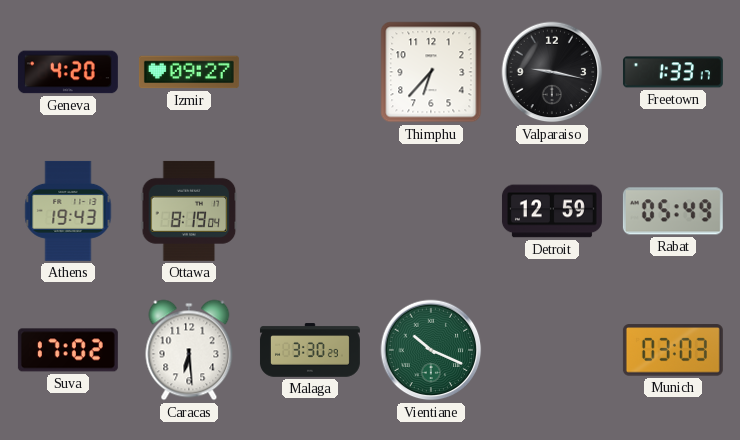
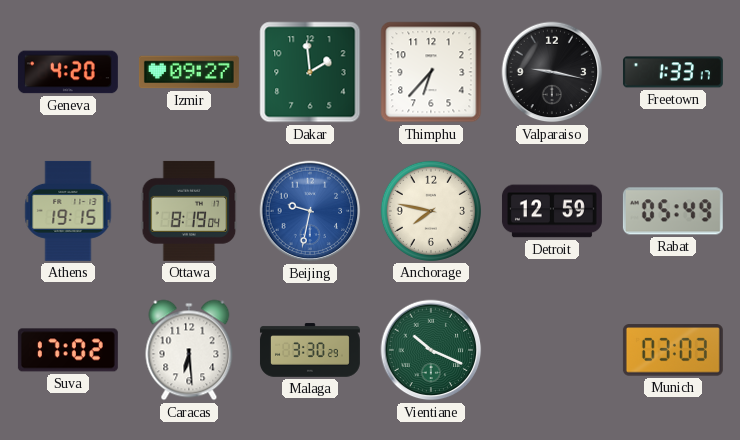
Dakar: none -> 1:59
Athens: 19:43 -> 19:15
Beijing: none -> 9:32
Anchorage: none -> 7:47
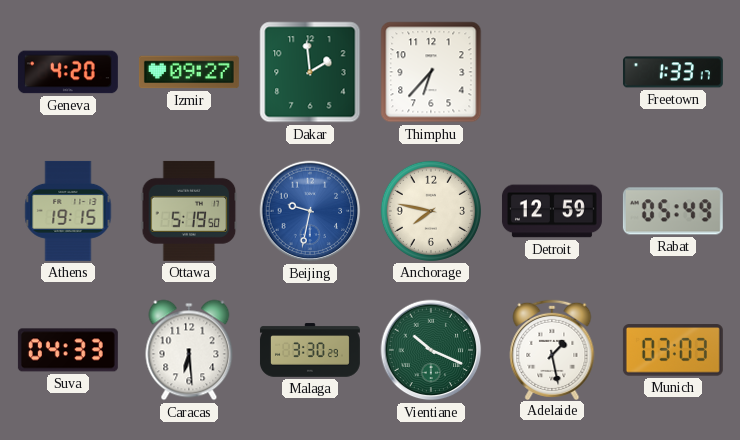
Valparaiso: 9:17 -> none
Ottawa: 8:19 -> 5:19
Suva: 17:02 -> 04:33
Adelaide: none -> 1:28
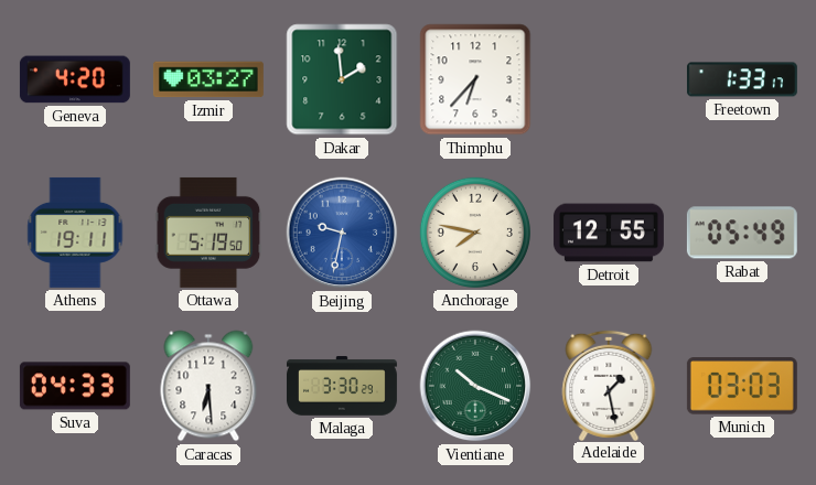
Izmir: 09:27 -> 03:27
Athens: 19:15 -> 19:11
Detroit: 12:59 -> 12:55
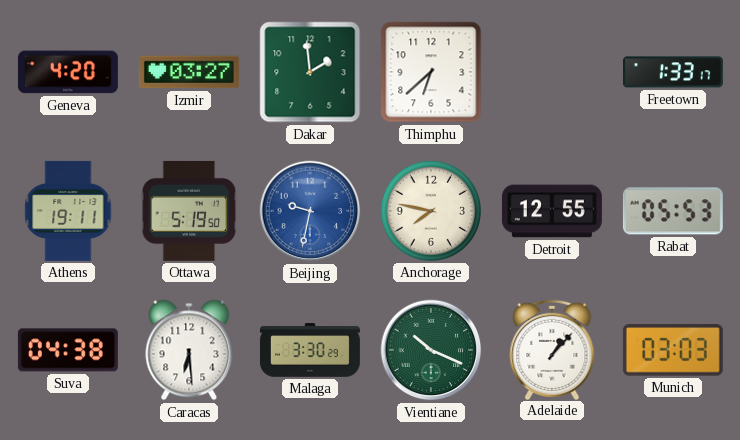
Thimphu: 6:37 -> 6:38
Rabat: 05:49 -> 05:53
Suva: 04:33 -> 04:38
Adelaide: 1:28 -> 1:07
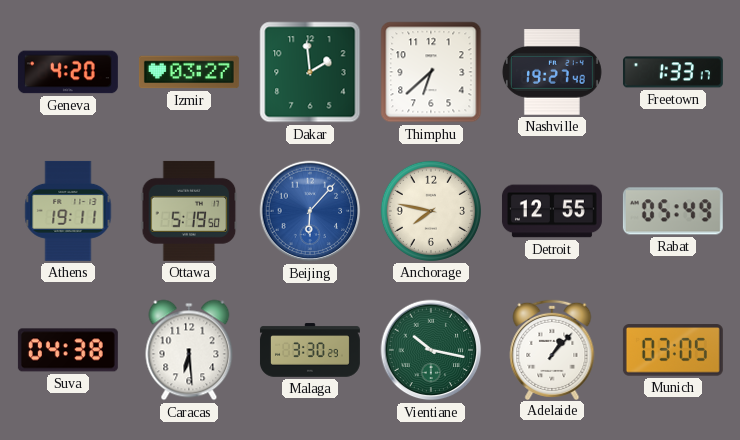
Nashville: none -> 19:27
Beijing: 9:32 -> 6:07
Rabat: 05:53 -> 05:49
Vientiane: 10:19 -> 10:17
Munich: 03:03 -> 03:05
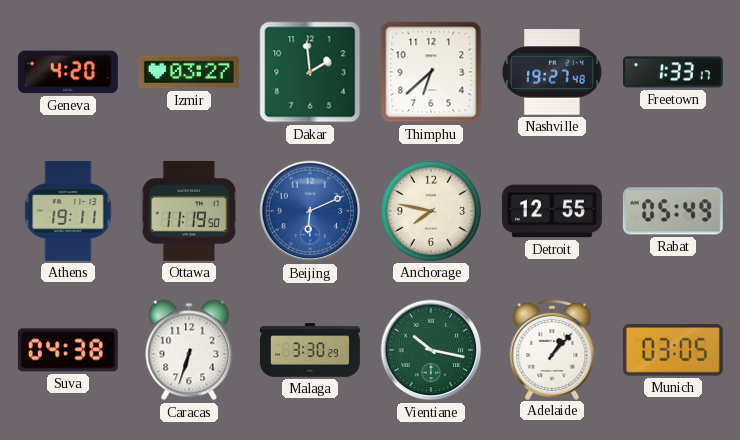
Ottawa: 5:19 -> 11:19
Beijing: 6:07 -> 6:11
Caracas: 6:29 -> 6:33
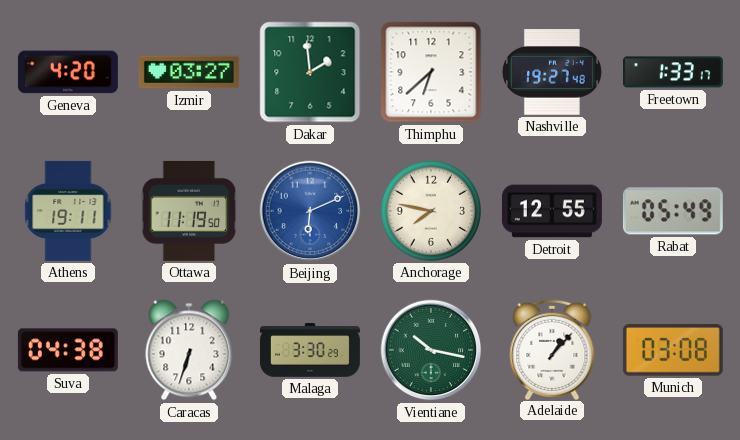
Munich: 03:05 -> 03:08
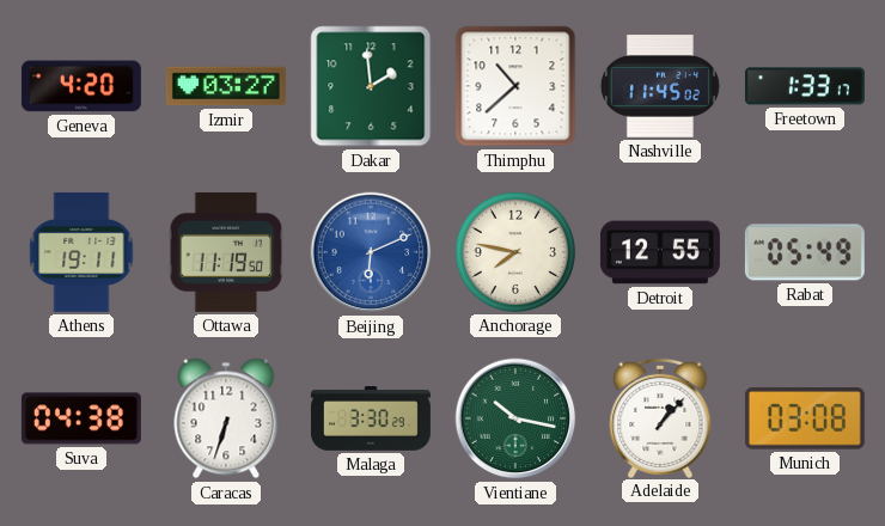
Thimphu: 6:38 -> 10:38
Nashville: 19:27 -> 11:45
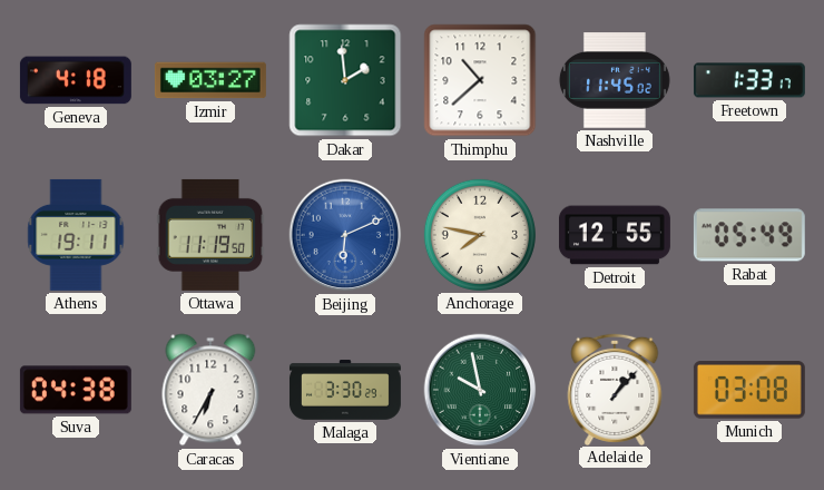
Geneva: 4:20 -> 4:18
Caracas: 6:33 -> 6:35
Vientiane: 10:17 -> 9:58
